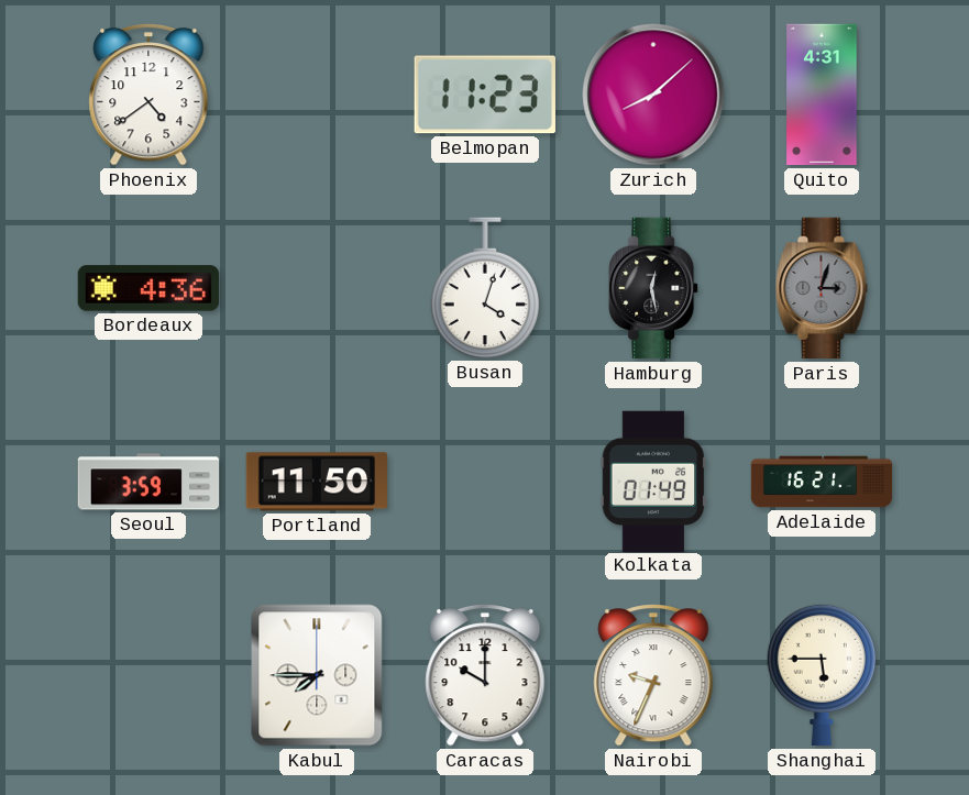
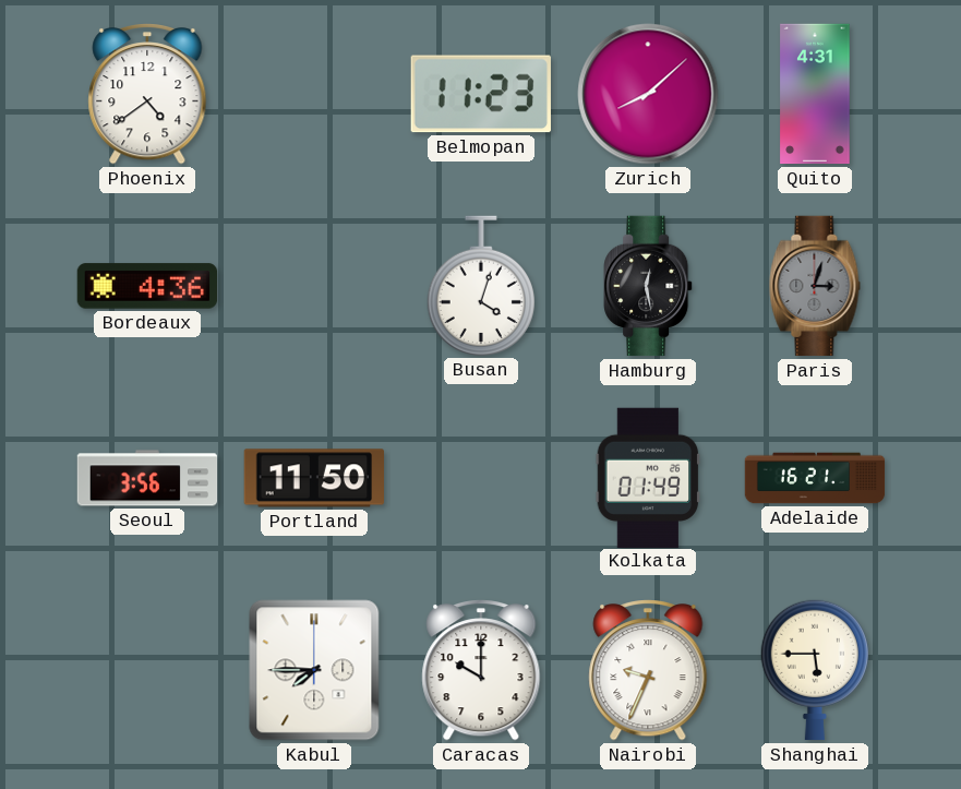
Seoul: 3:59 -> 3:56
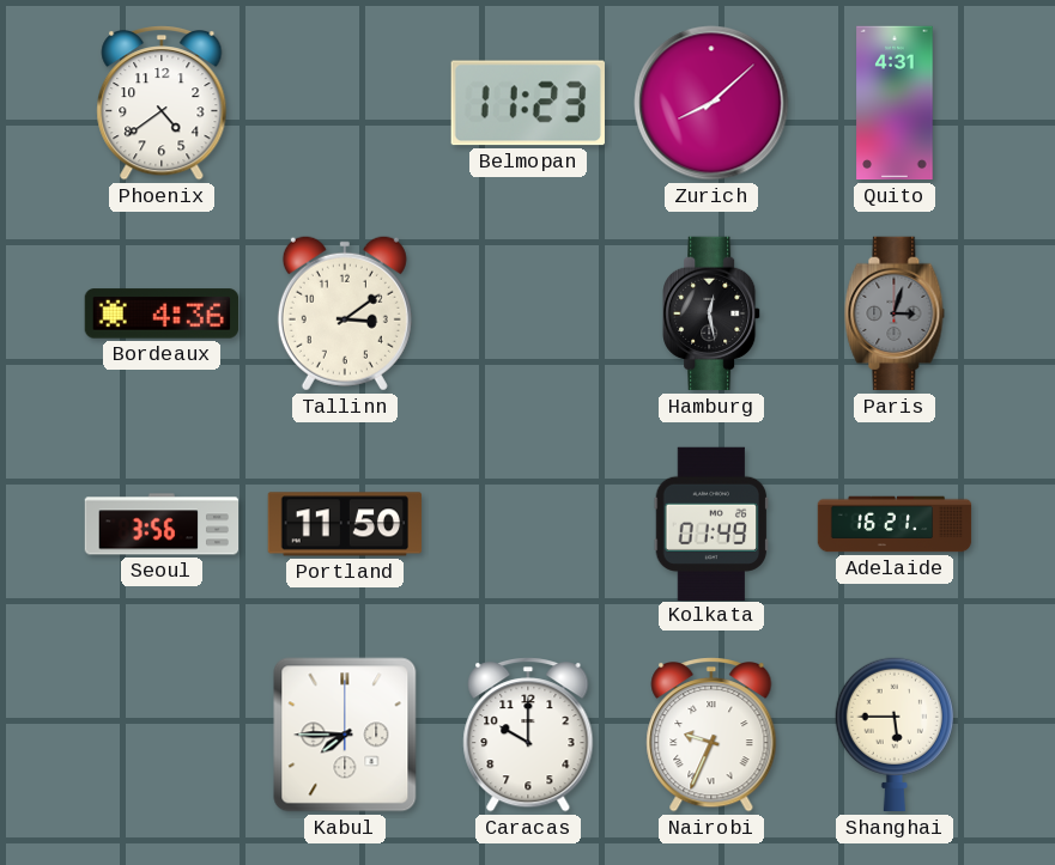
Tallinn: none -> 3:09
Busan: 4:03 -> none
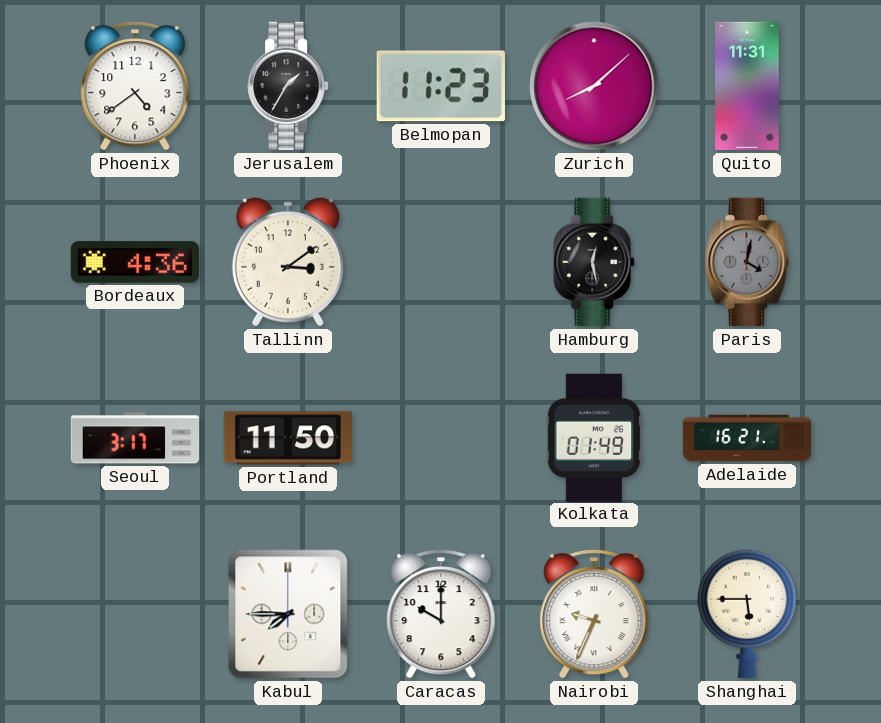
Jerusalem: none -> 1:35
Quito: 4:31 -> 11:31
Paris: 3:03 -> 4:02
Seoul: 3:56 -> 3:17
